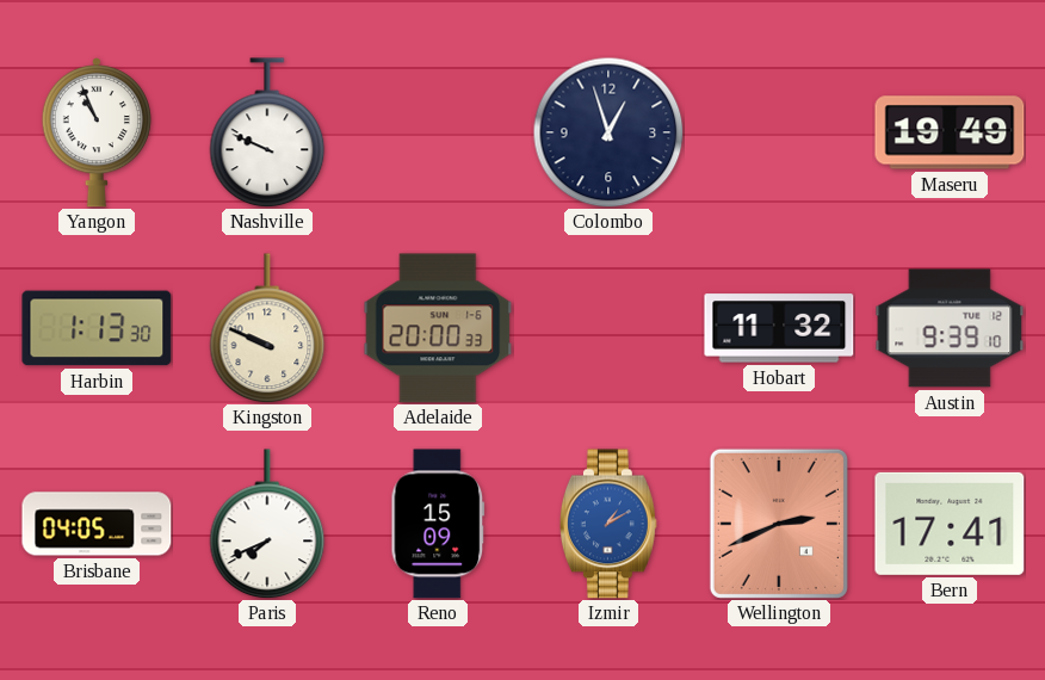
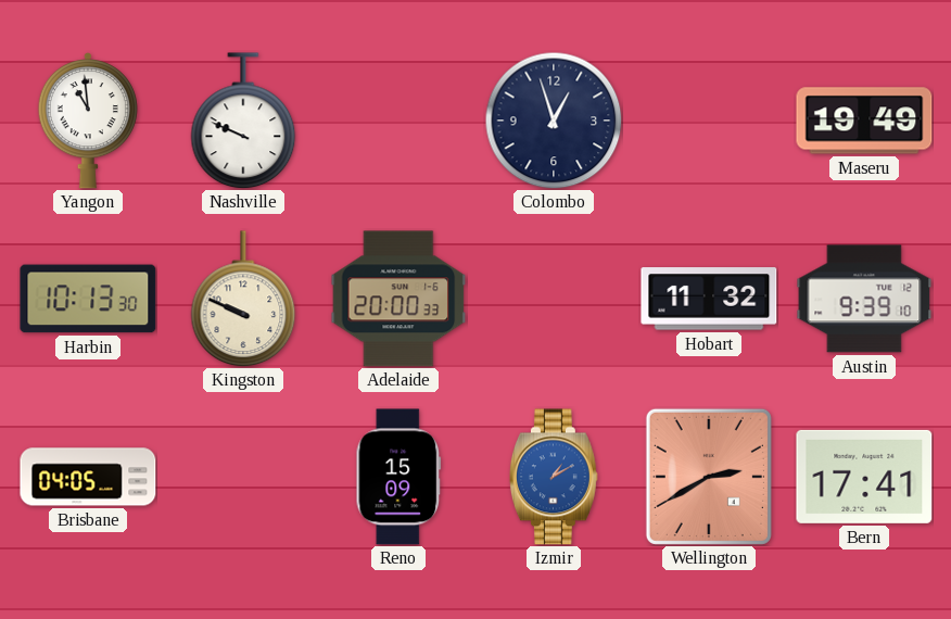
Yangon: 10:56 -> 10:59
Harbin: 1:13 -> 10:13
Paris: 7:41 -> none
Wellington: 2:41 -> 2:40
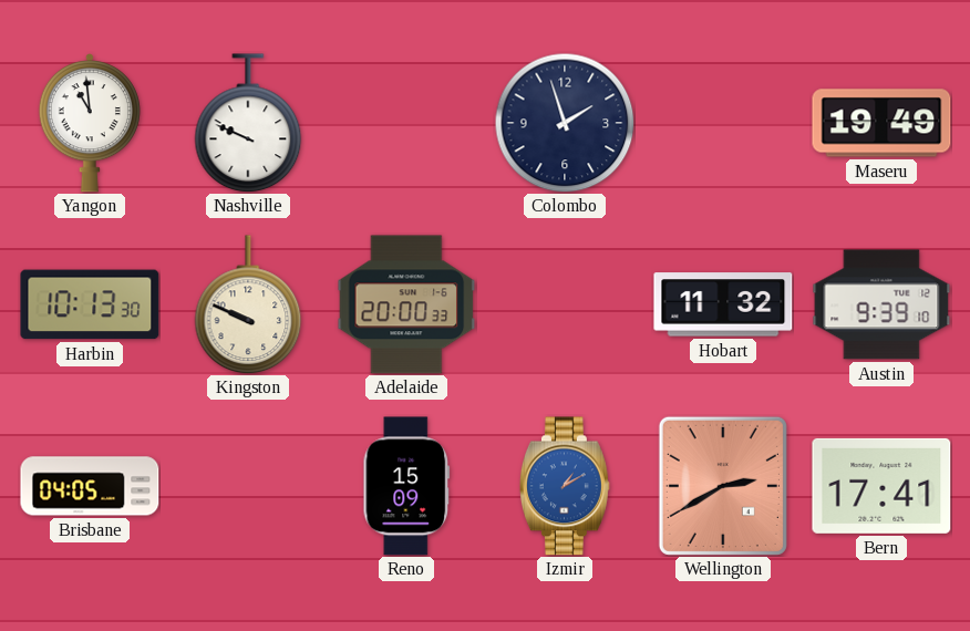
Colombo: 12:57 -> 1:57
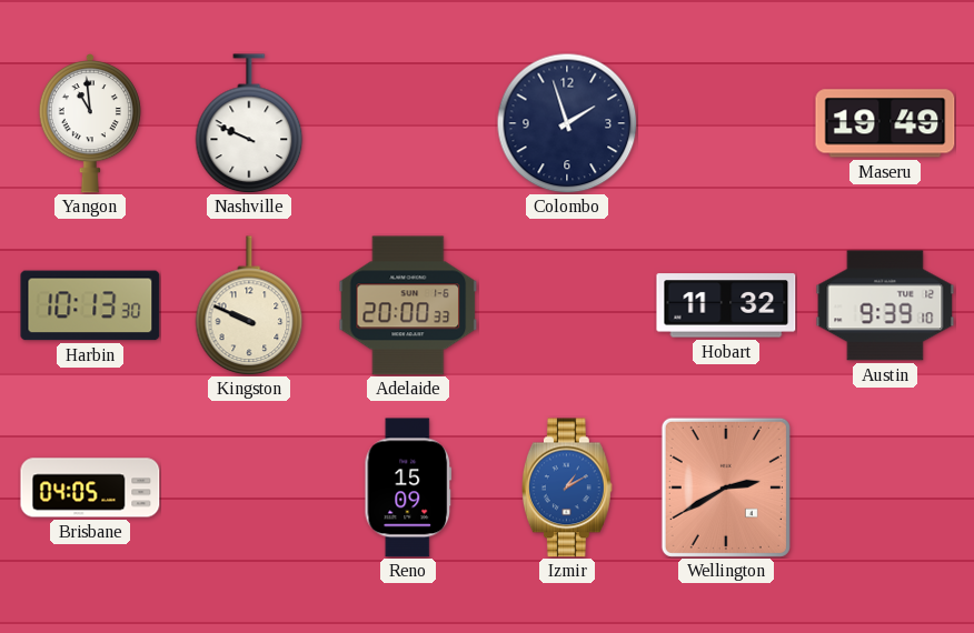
Bern: 17:41 -> none
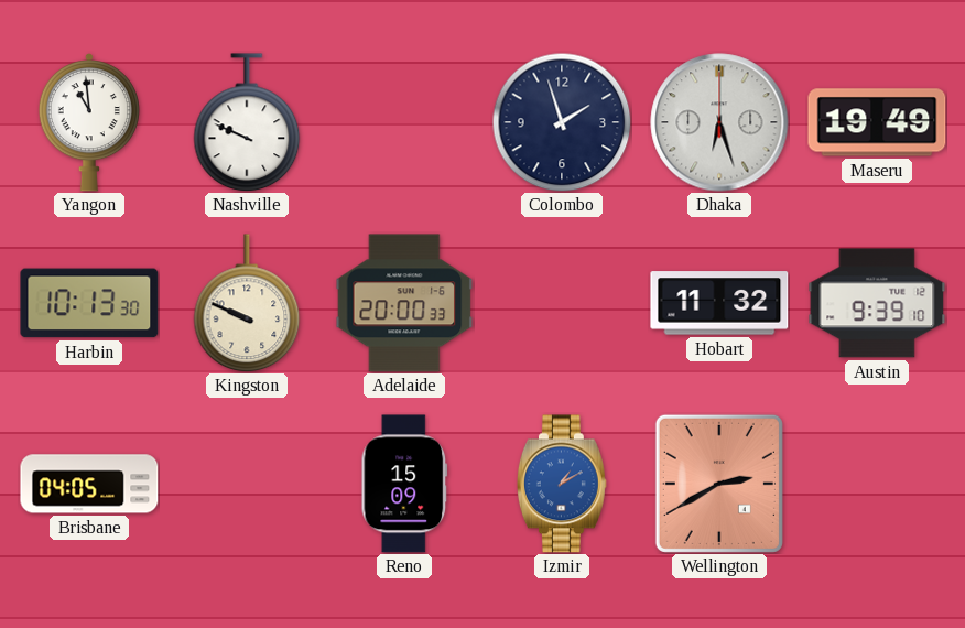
Dhaka: none -> 6:27
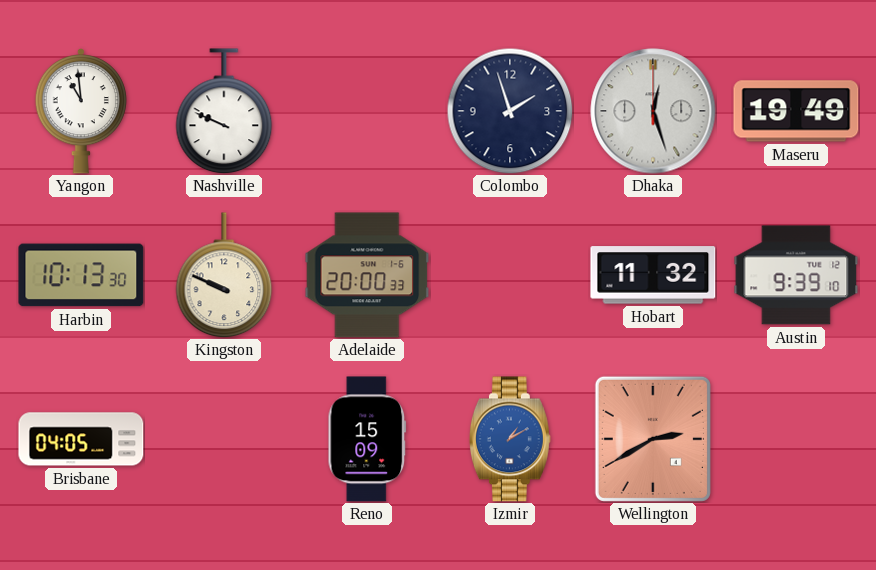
Dhaka: 6:27 -> 12:27
